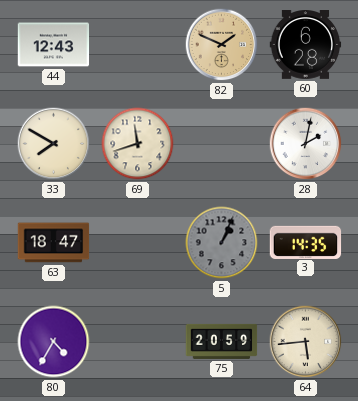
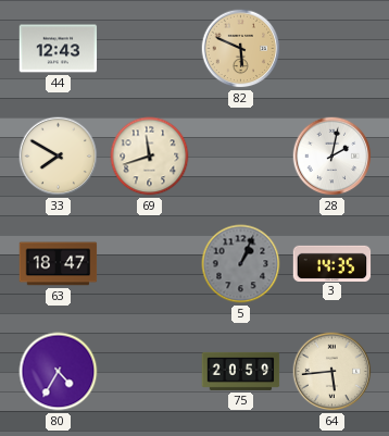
82: 1:49 -> 5:49
60: 6:28 -> none
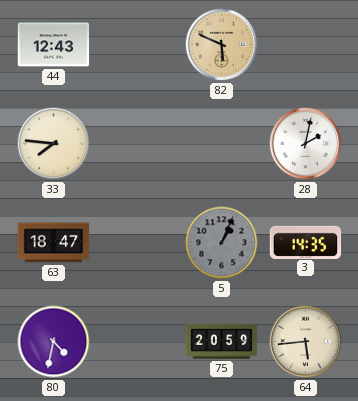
33: 7:50 -> 7:46
69: 11:42 -> none
80: 4:35 -> 4:32
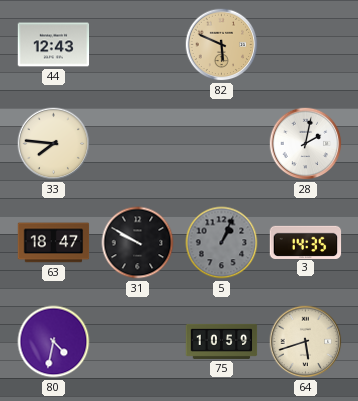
31: none -> 9:50
75: 20:59 -> 10:59
64: 5:44 -> 5:42
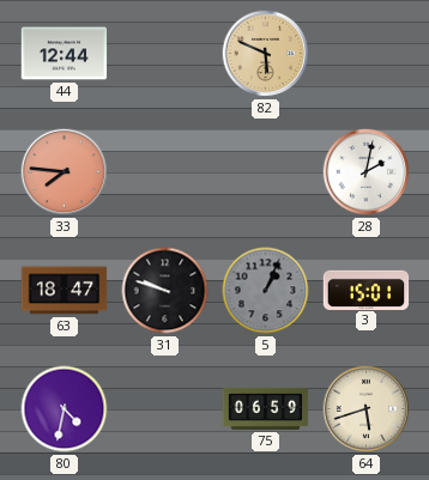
44: 12:43 -> 12:44
33 dial: cream -> salmon
31: 9:50 -> 9:48
3: 14:35 -> 15:01
75: 10:59 -> 06:59
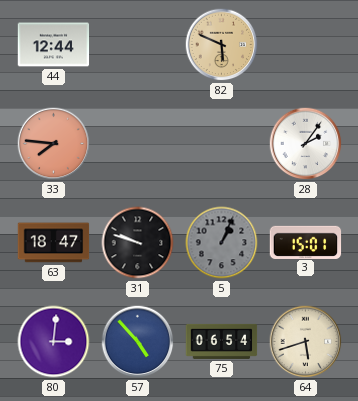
28: 2:02 -> 2:06
80: 4:32 -> 3:01
57: none -> 4:53
75: 06:59 -> 06:54
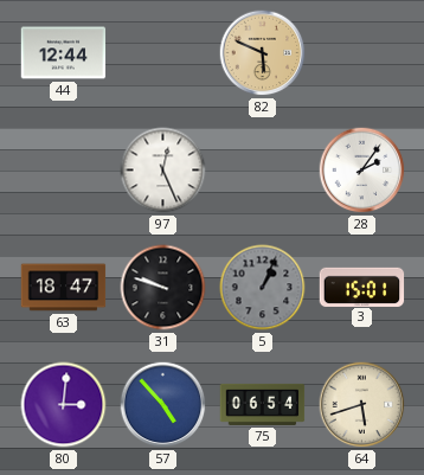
33: 7:46 -> none
97: none -> 12:26
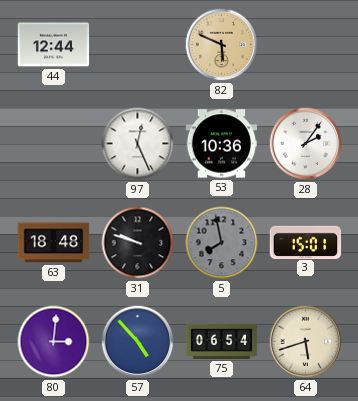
53: none -> 10:36
63: 18:47 -> 18:48
5: 1:04 -> 7:58
